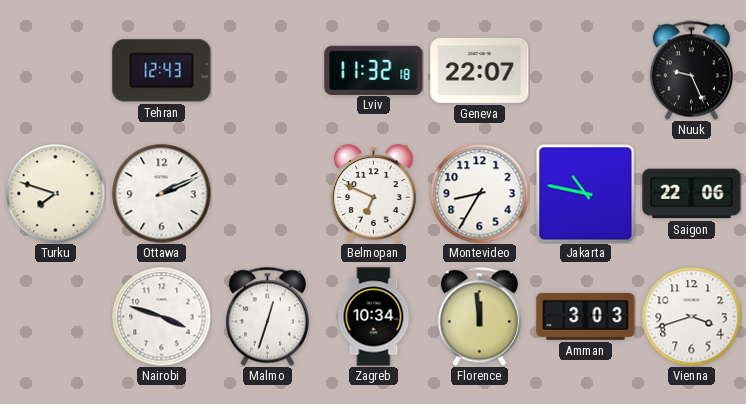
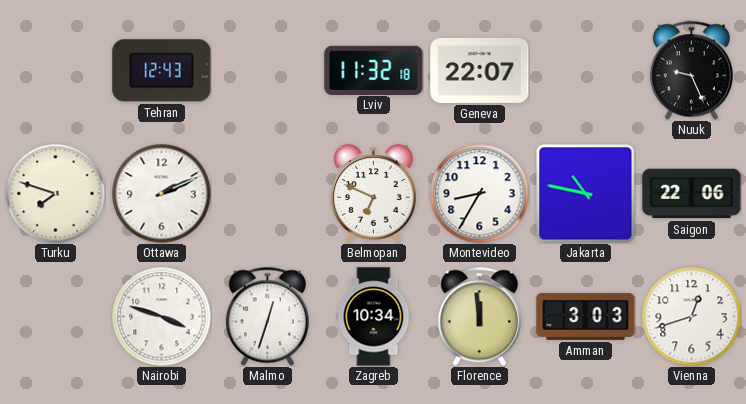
Vienna: 3:42 -> 12:42
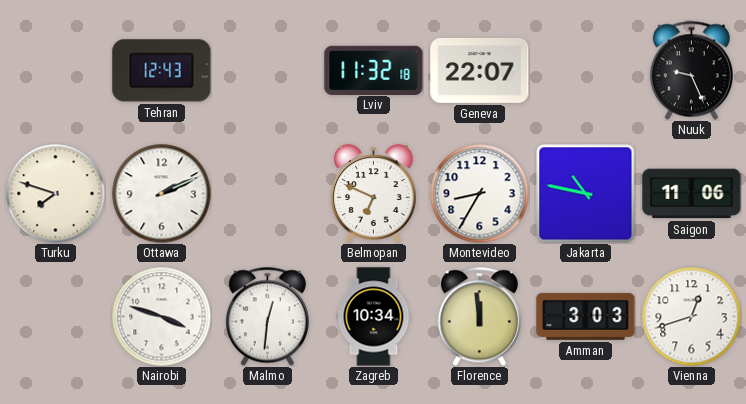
Saigon: 22:06 -> 11:06
Malmo: 12:33 -> 12:31
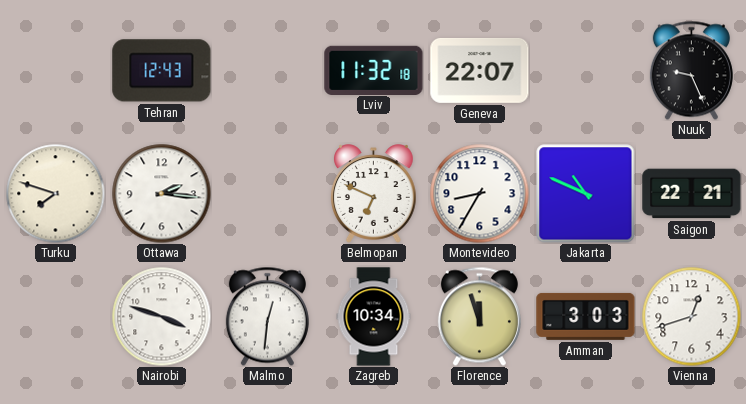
Ottawa: 2:11 -> 2:16
Jakarta: 10:47 -> 10:49
Saigon: 11:06 -> 22:21
Florence: 11:59 -> 11:57
